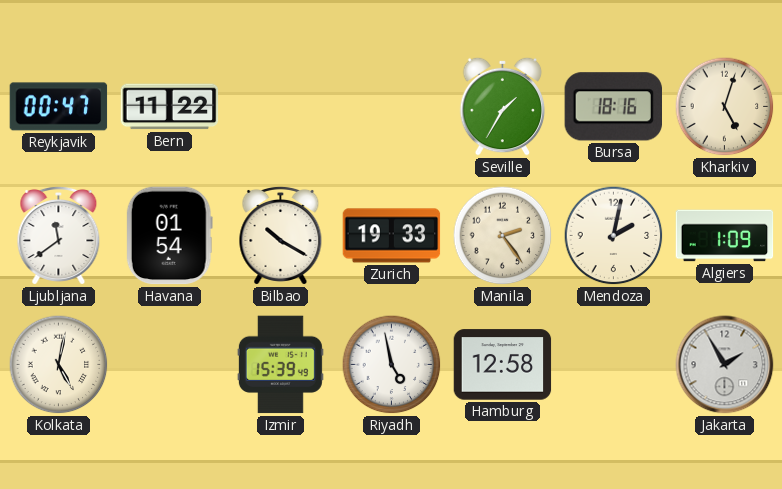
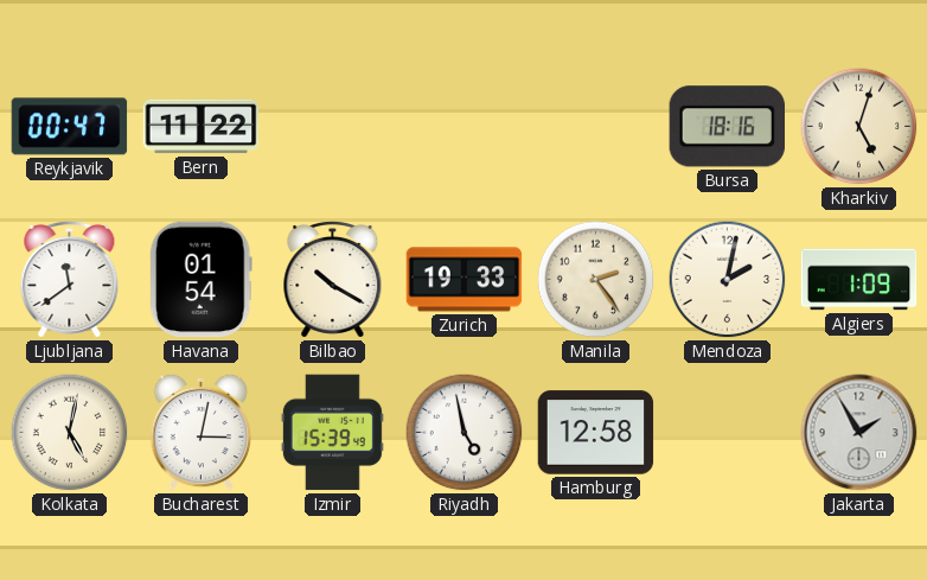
Seville: 1:35 -> none
Bucharest: none -> 3:02
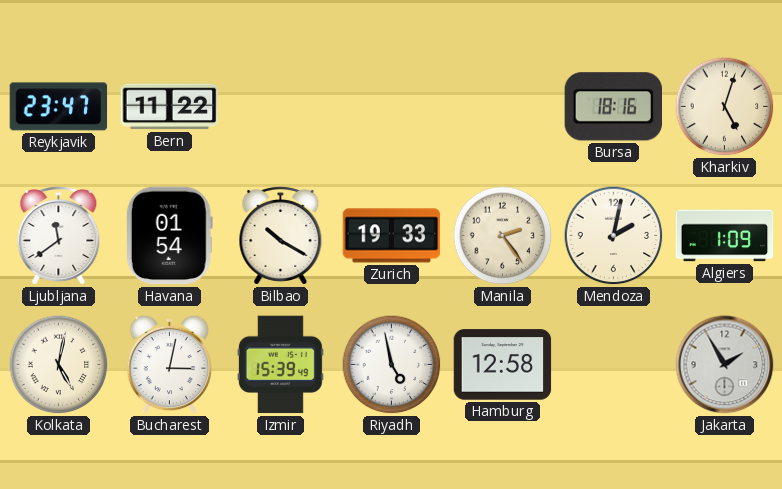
Reykjavik: 00:47 -> 23:47
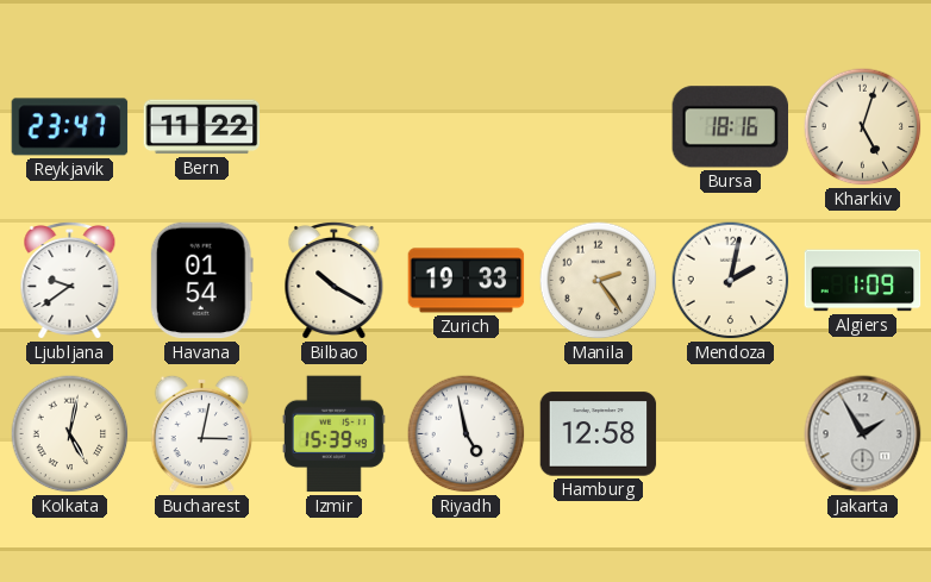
Ljubljana: 11:39 -> 9:39
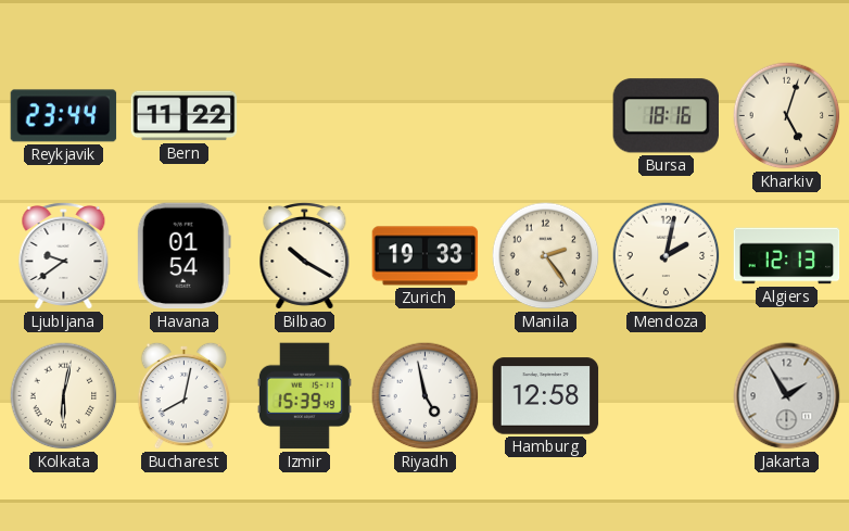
Reykjavik: 23:47 -> 23:44
Algiers: 1:09 -> 12:13
Kolkata: 5:02 -> 6:02
Bucharest: 3:02 -> 8:02
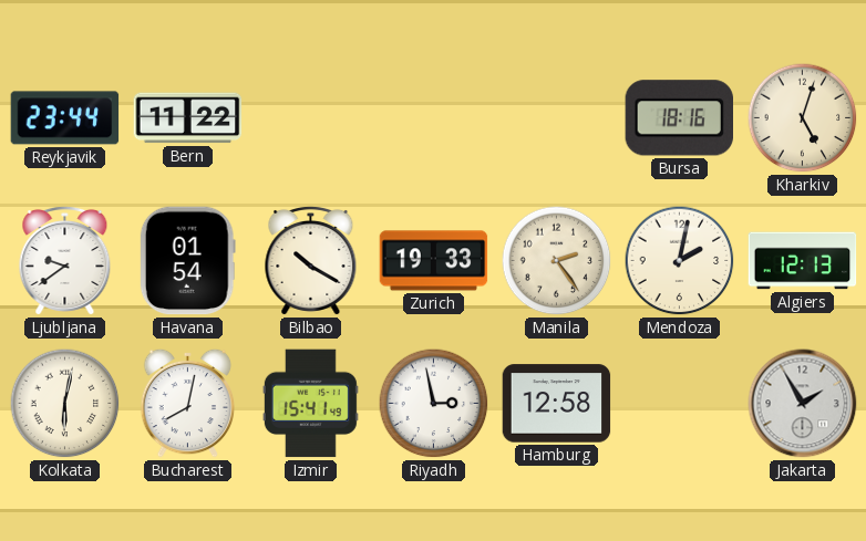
Izmir: 15:39 -> 15:41
Riyadh: 4:58 -> 2:58
